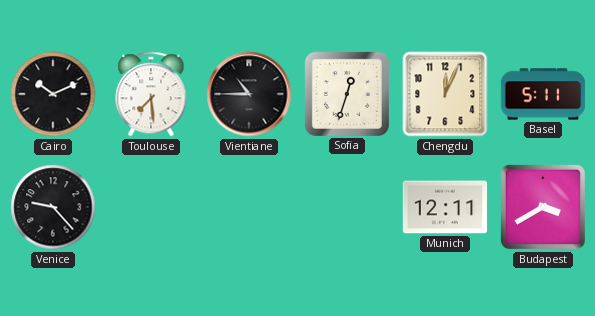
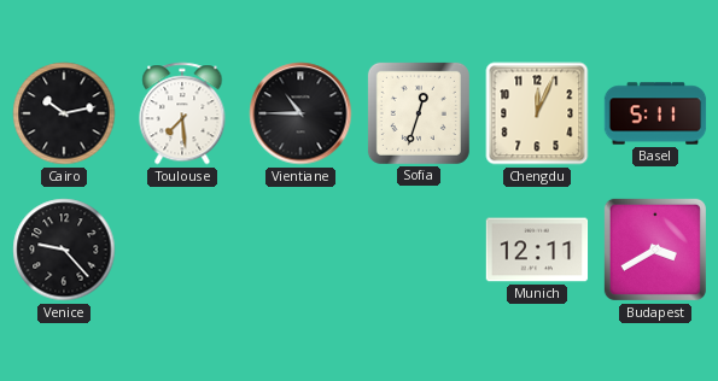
Cairo: 10:11 -> 10:13
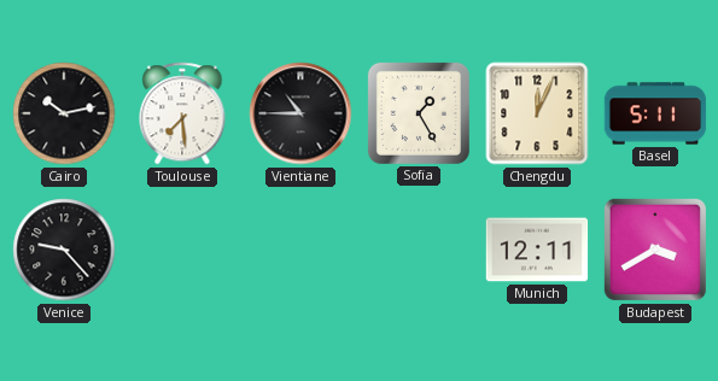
Sofia: 12:33 -> 1:25
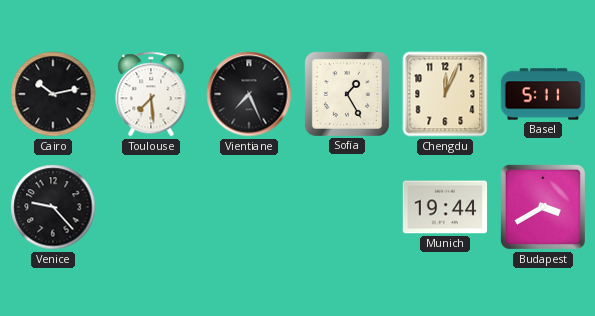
Vientiane: 10:45 -> 7:26
Munich: 12:11 -> 19:44
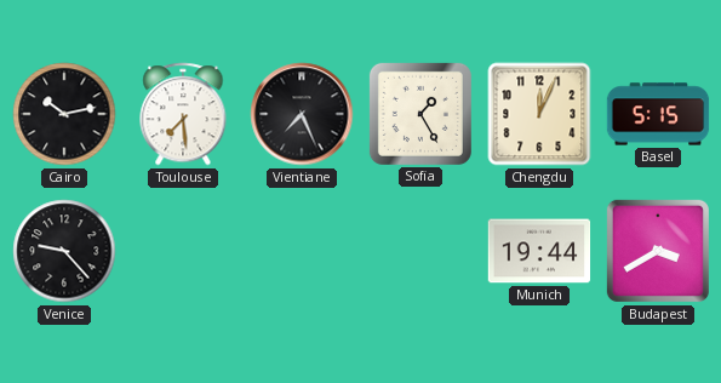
Basel: 5:11 -> 5:15
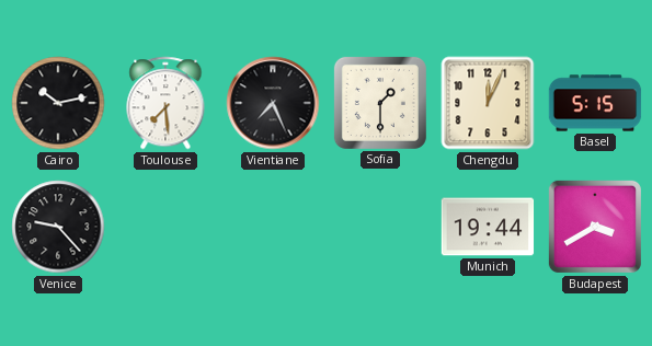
Sofia: 1:25 -> 1:30
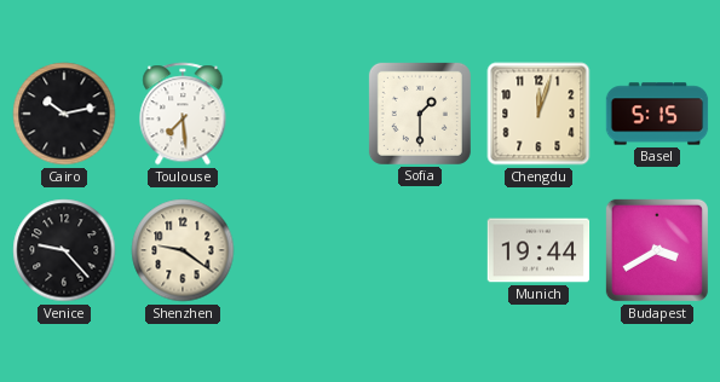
Vientiane: 7:26 -> none
Chengdu: 12:04 -> 12:03
Shenzhen: none -> 9:21
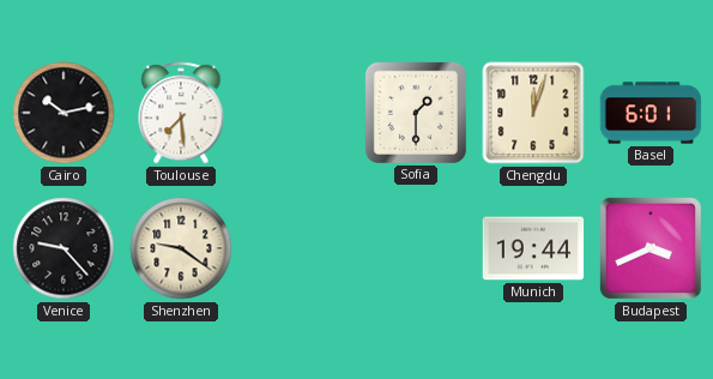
Basel: 5:15 -> 6:01
Budapest: 3:40 -> 3:41
